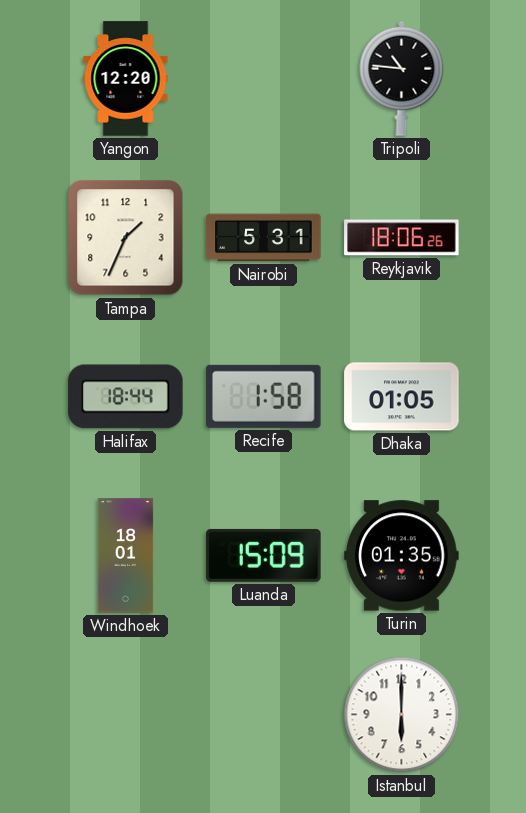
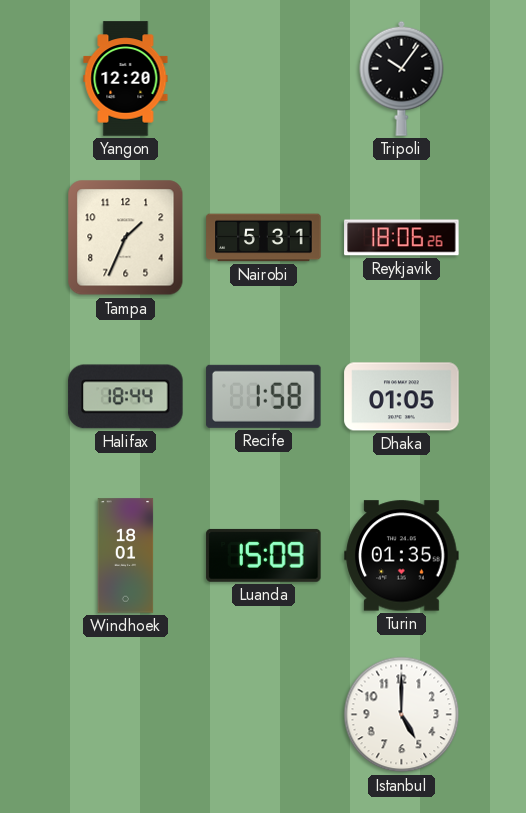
Tripoli: 10:46 -> 10:06
Istanbul: 6:00 -> 5:00
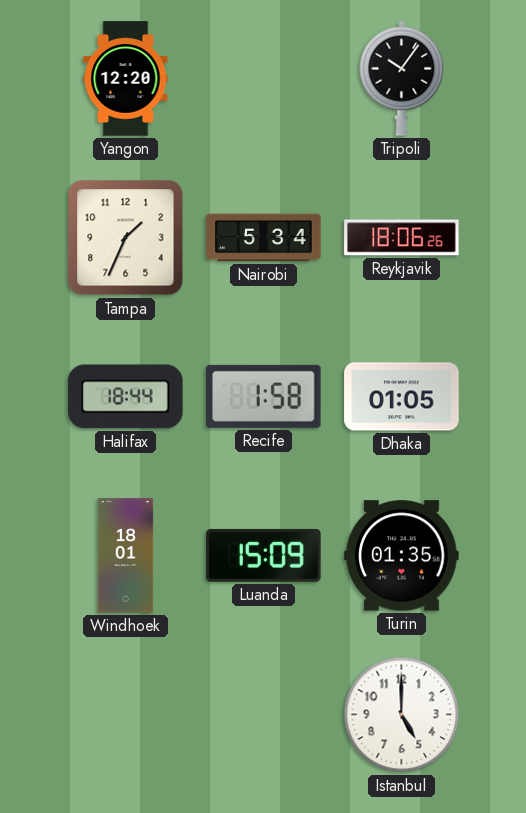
Nairobi: 5:31 -> 5:34
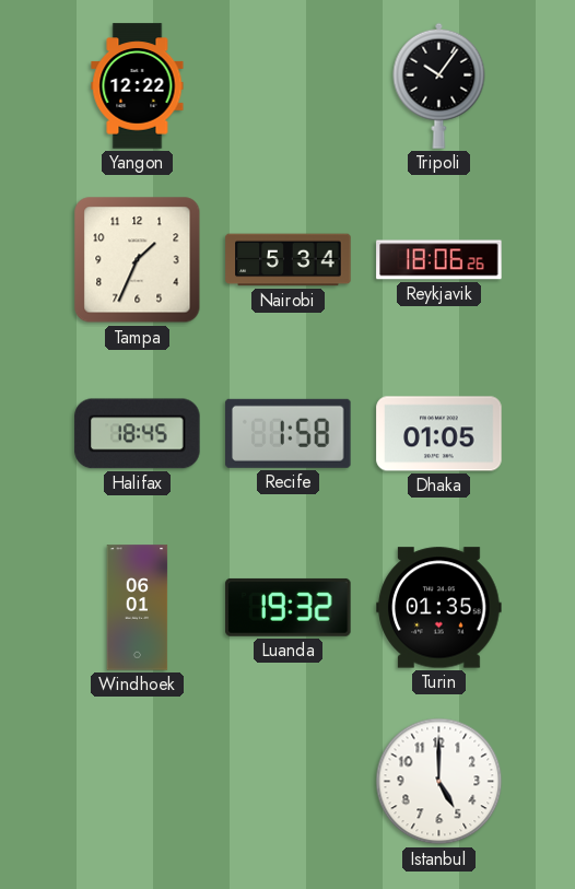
Yangon: 12:20 -> 12:22
Halifax: 18:44 -> 18:45
Windhoek: 18:01 -> 06:01
Luanda: 15:09 -> 19:32
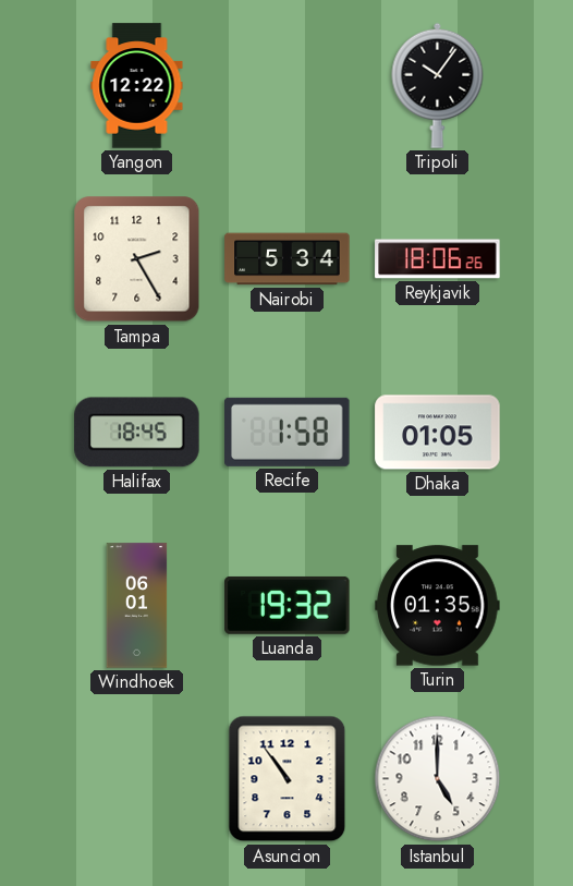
Tampa: 1:34 -> 2:25
Asuncion: none -> 10:54
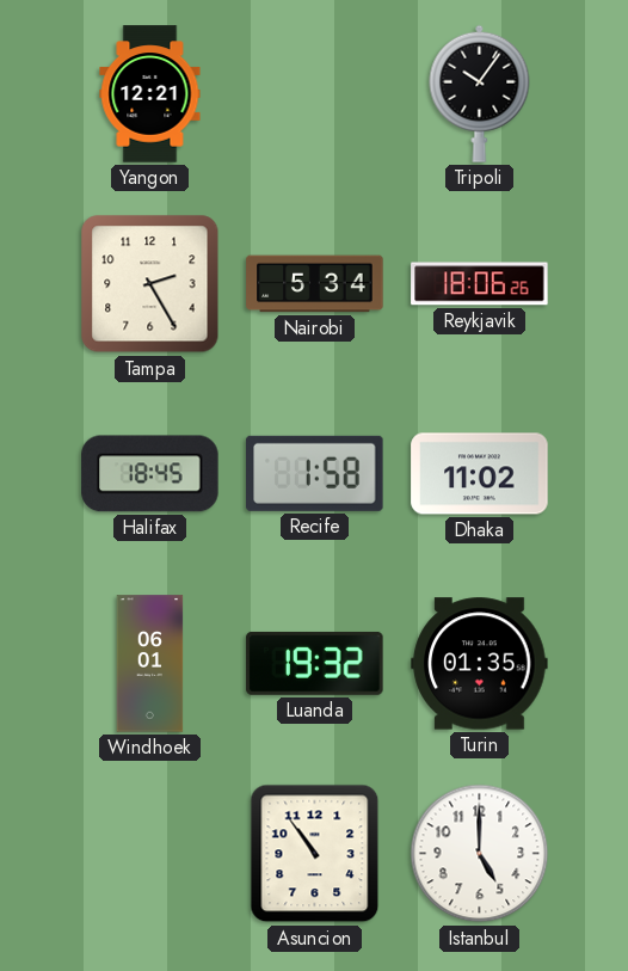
Yangon: 12:22 -> 12:21
Dhaka: 01:05 -> 11:02
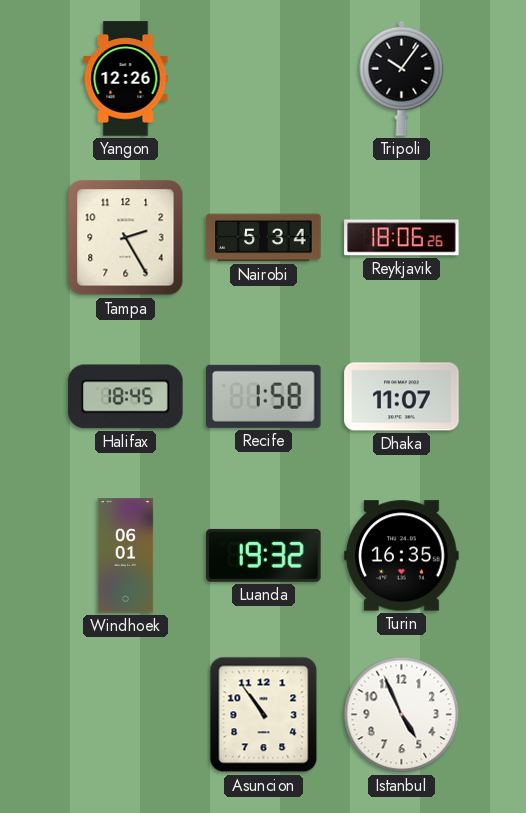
Yangon: 12:21 -> 12:26
Dhaka: 11:02 -> 11:07
Turin: 01:35 -> 16:35
Istanbul: 5:00 -> 4:56
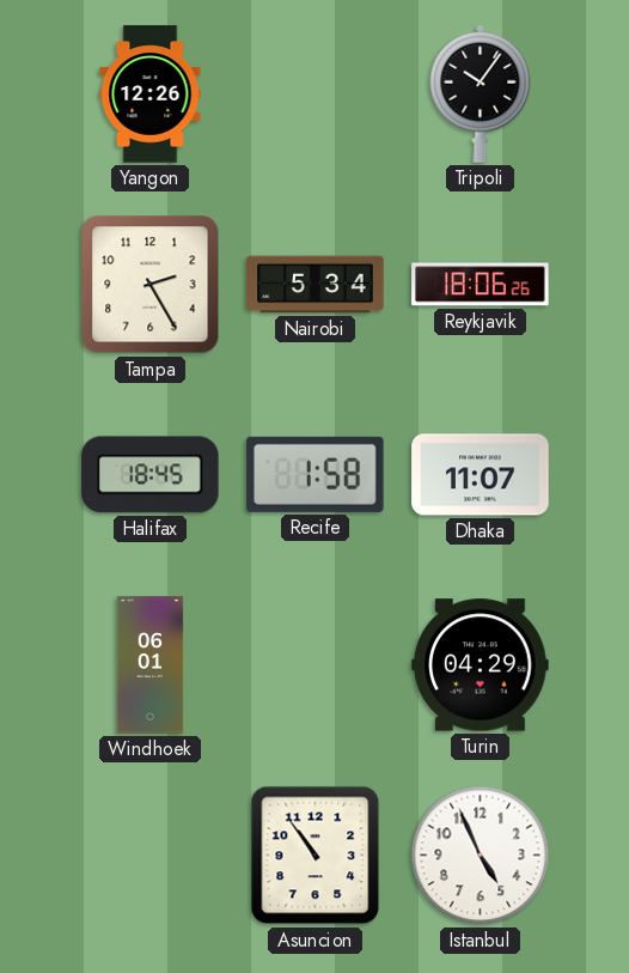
Luanda: 19:32 -> none
Turin: 16:35 -> 04:29
